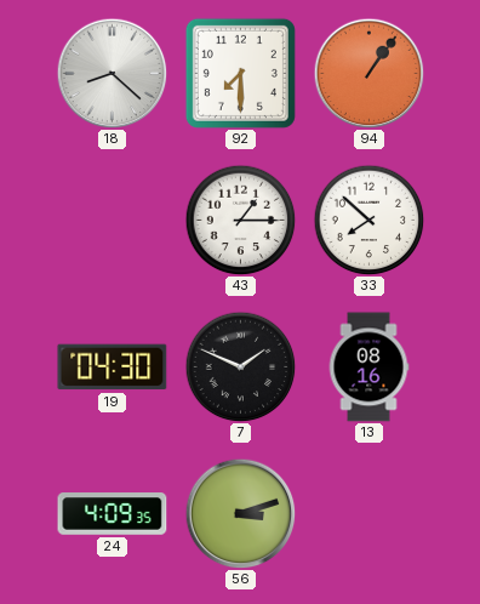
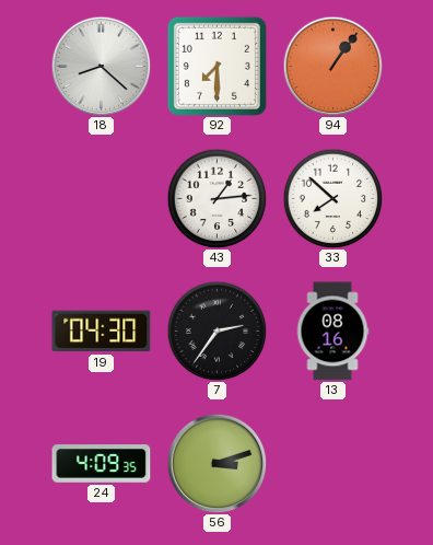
43: 1:15 -> 1:14
7: 1:49 -> 2:36
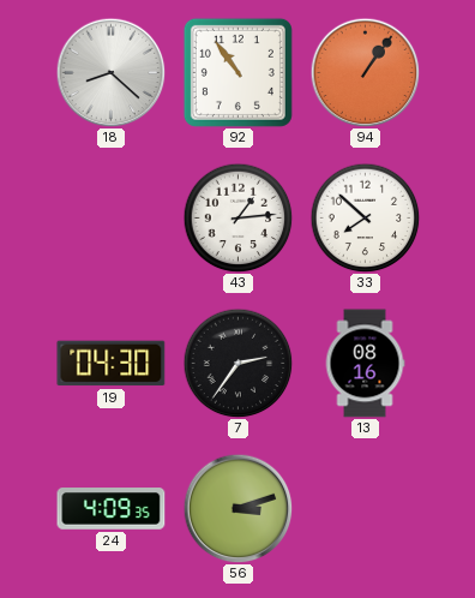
92: 7:30 -> 10:54
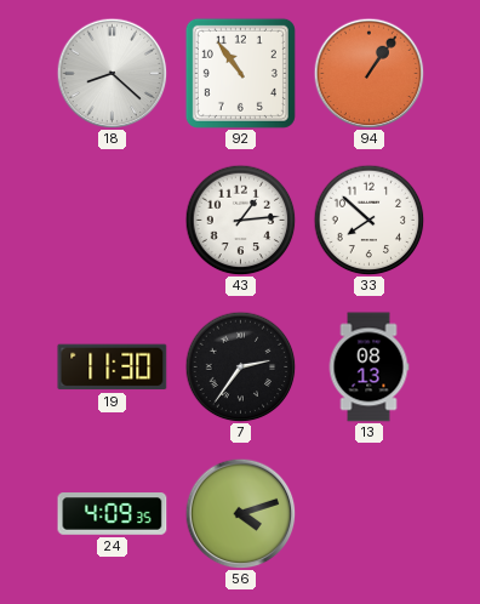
19: 04:30 -> 11:30
13: 08:16 -> 08:13
56: 3:12 -> 4:12
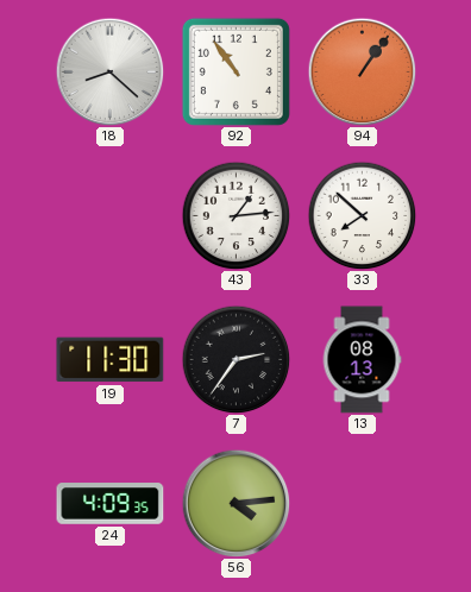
56: 4:12 -> 4:14
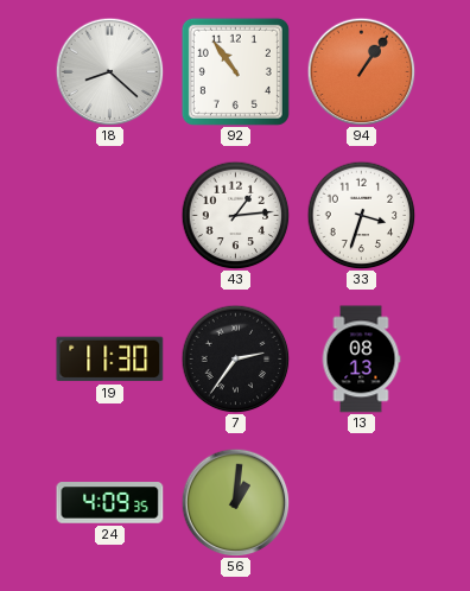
33: 7:52 -> 3:33
56: 4:14 -> 1:01
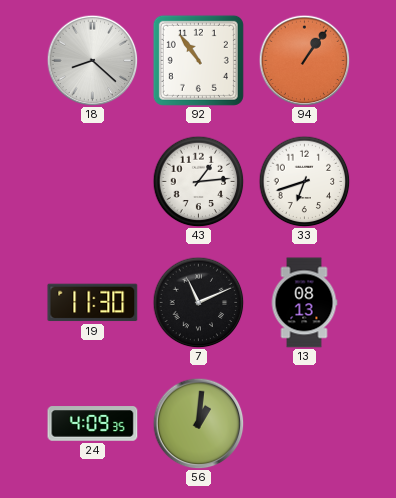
33: 3:33 -> 6:42
7: 2:36 -> 11:11
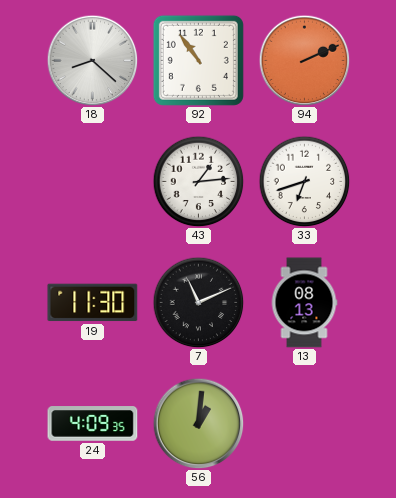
94: 1:06 -> 2:11
